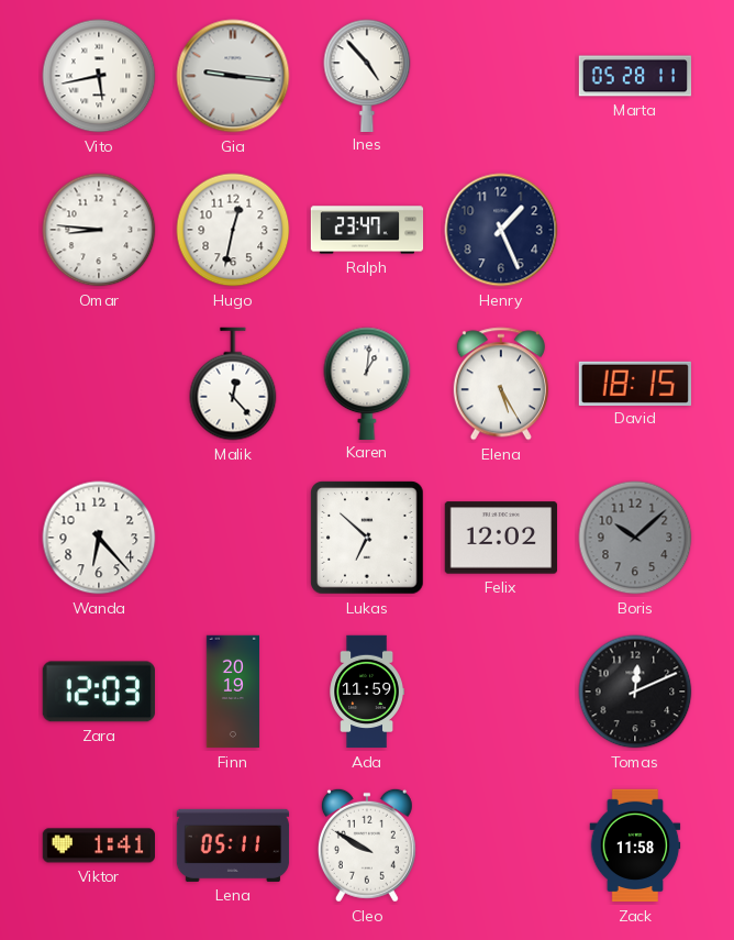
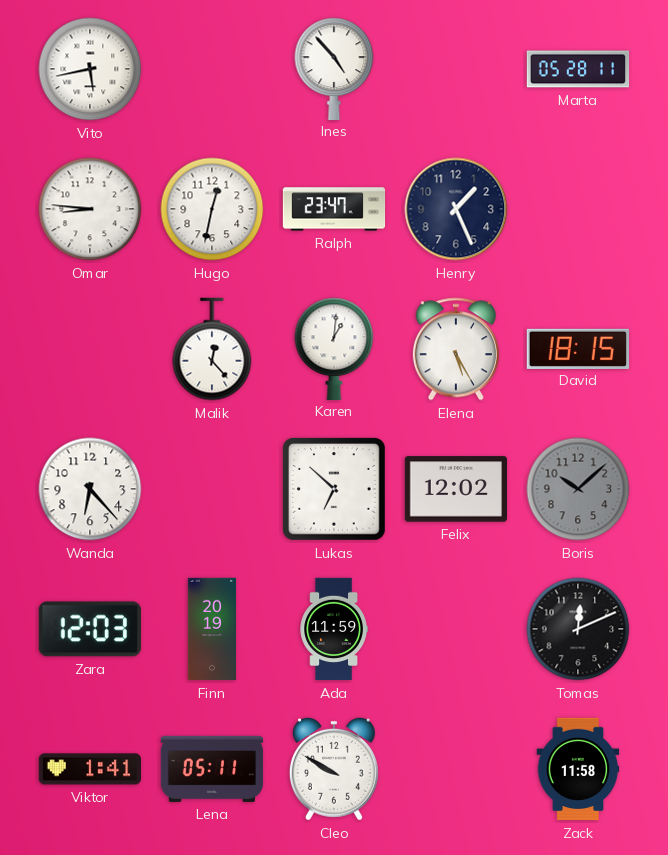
Gia: 9:16 -> none
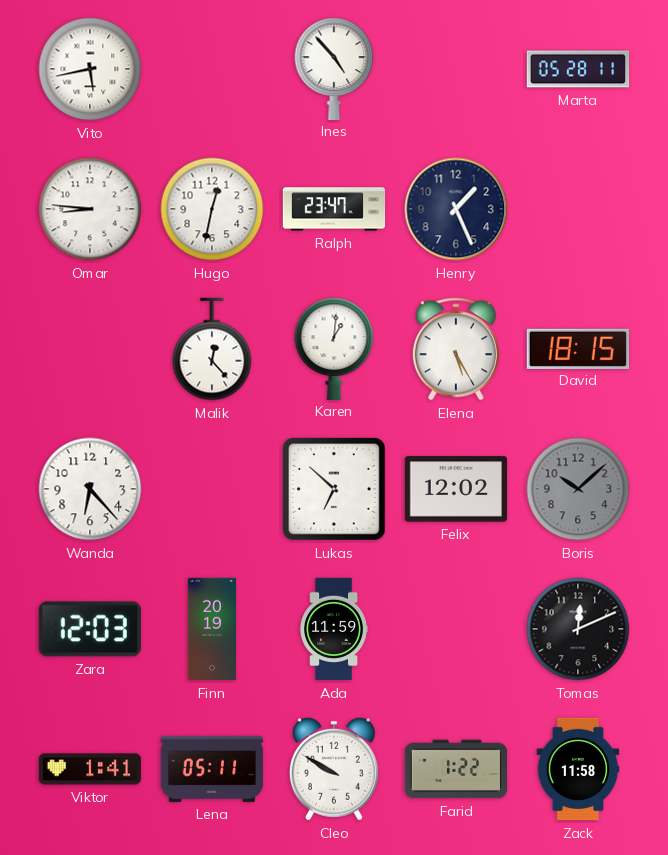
Farid: none -> 1:22
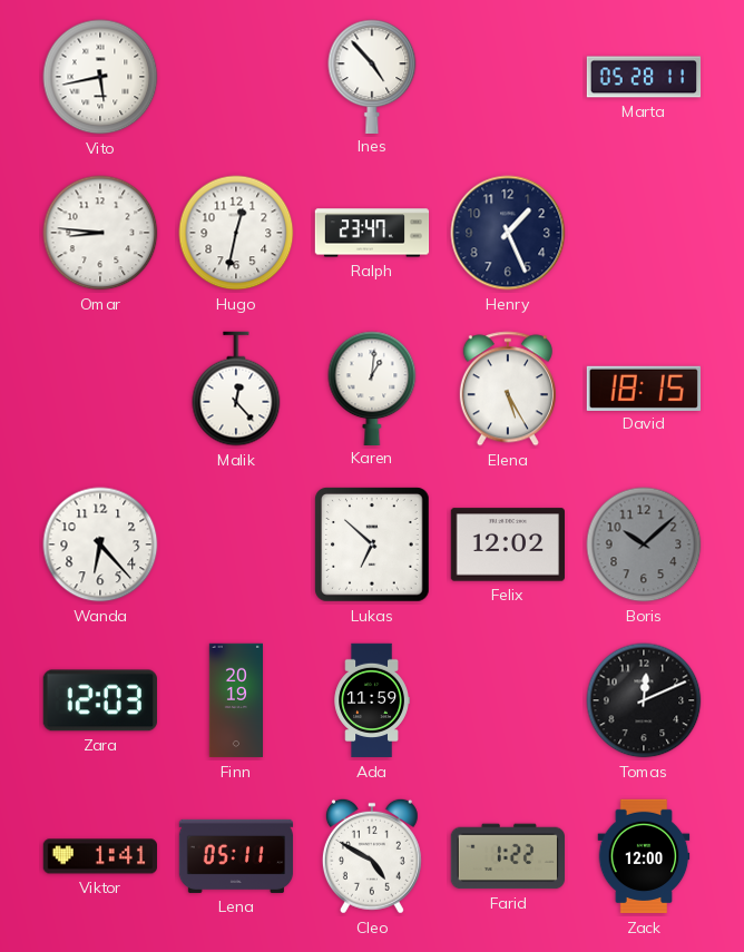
Cleo: 9:50 -> 4:50
Zack: 11:58 -> 12:00
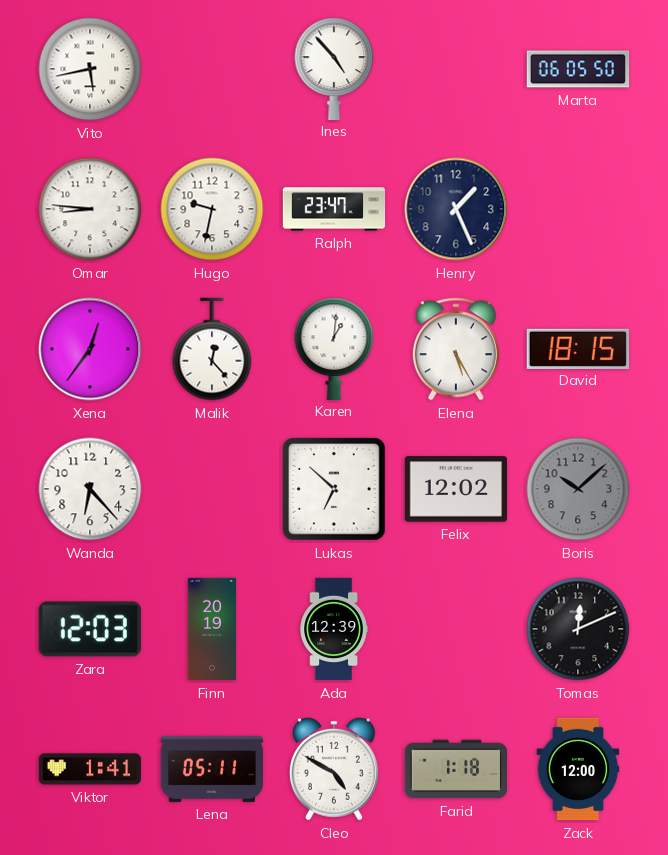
Marta: 05:28 -> 06:05
Hugo: 12:32 -> 9:32
Xena: none -> 12:36
Ada: 11:59 -> 12:39
Farid: 1:22 -> 1:18
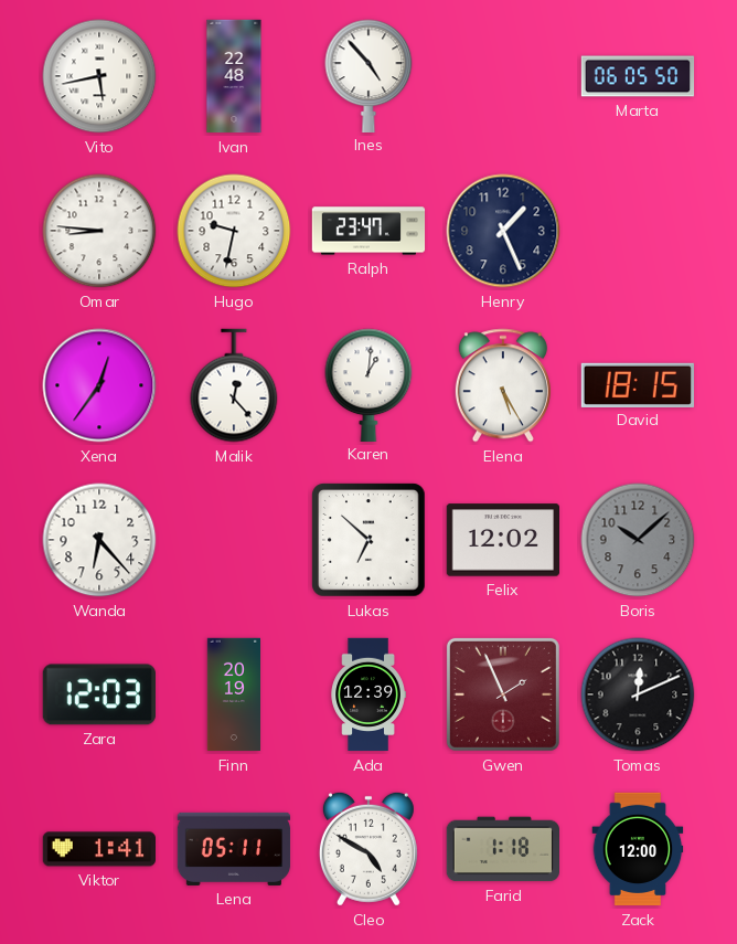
Ivan: none -> 22:48
Gwen: none -> 1:56
